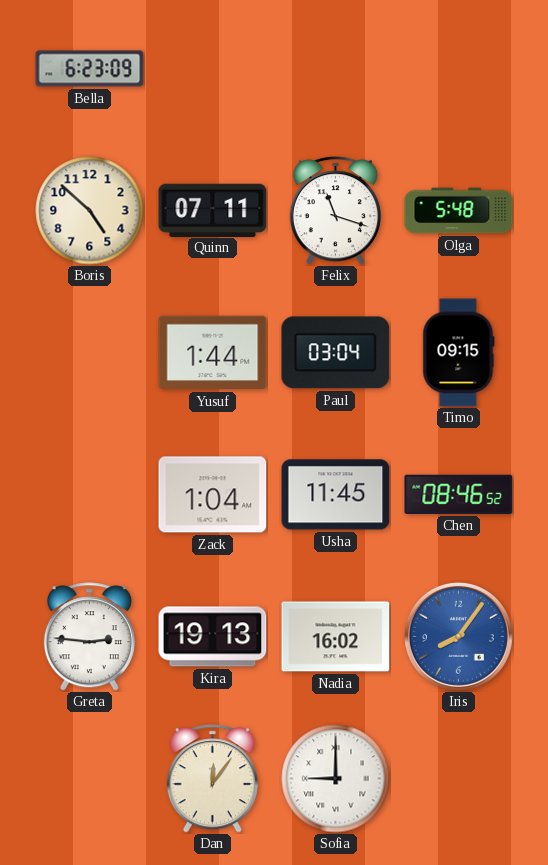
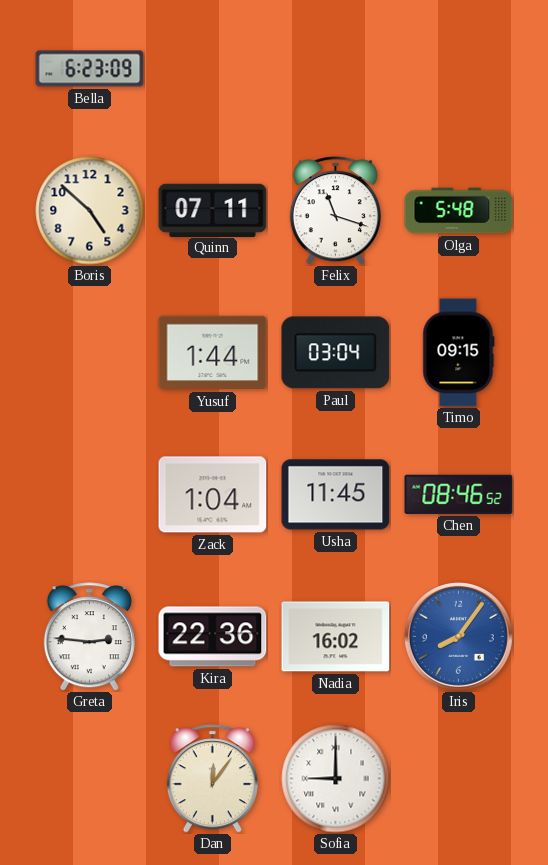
Kira: 19:13 -> 22:36
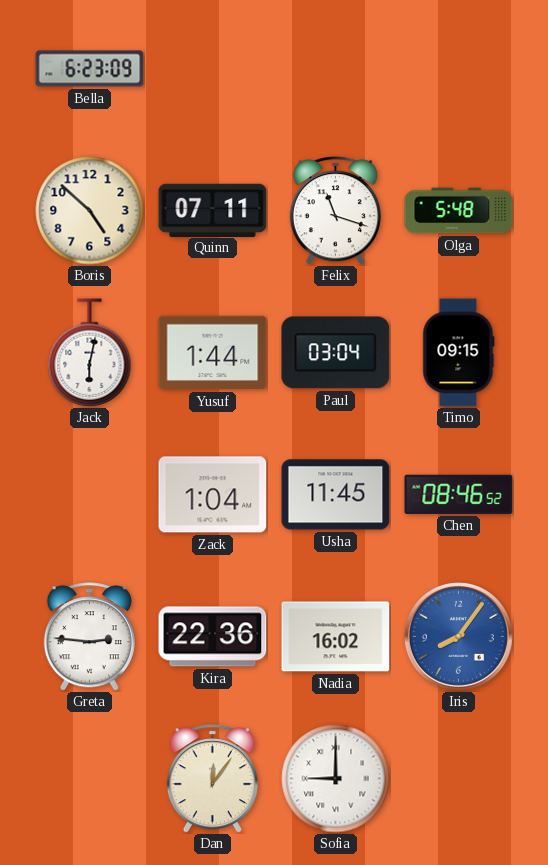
Jack: none -> 6:02
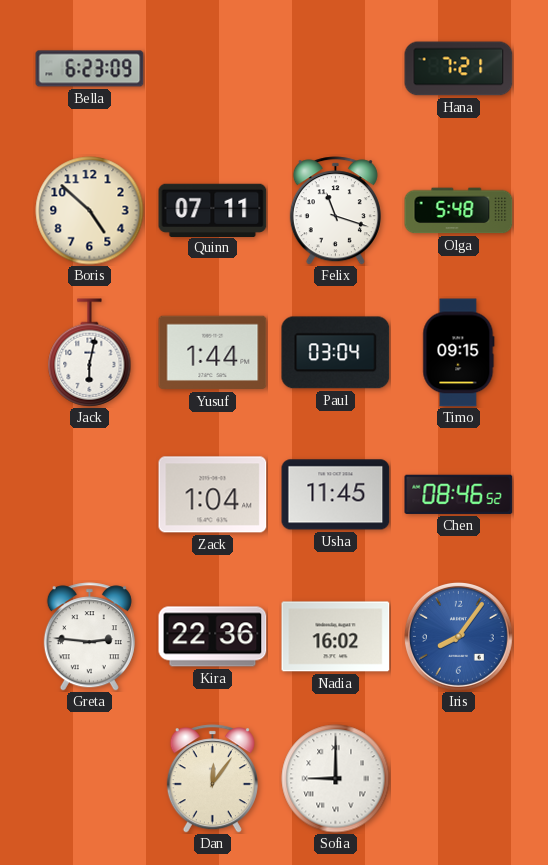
Hana: none -> 7:21
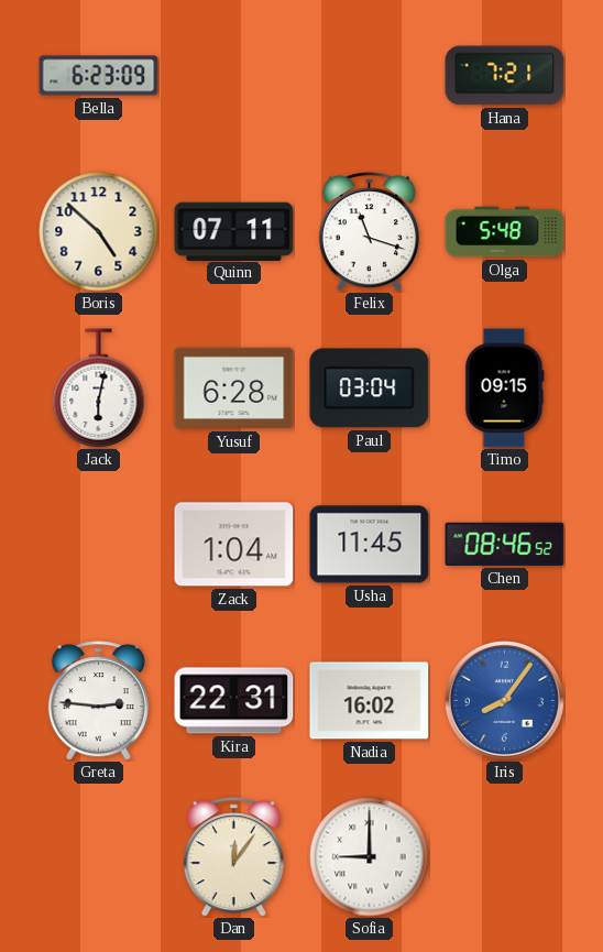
Yusuf: 1:44 -> 6:28
Kira: 22:36 -> 22:31
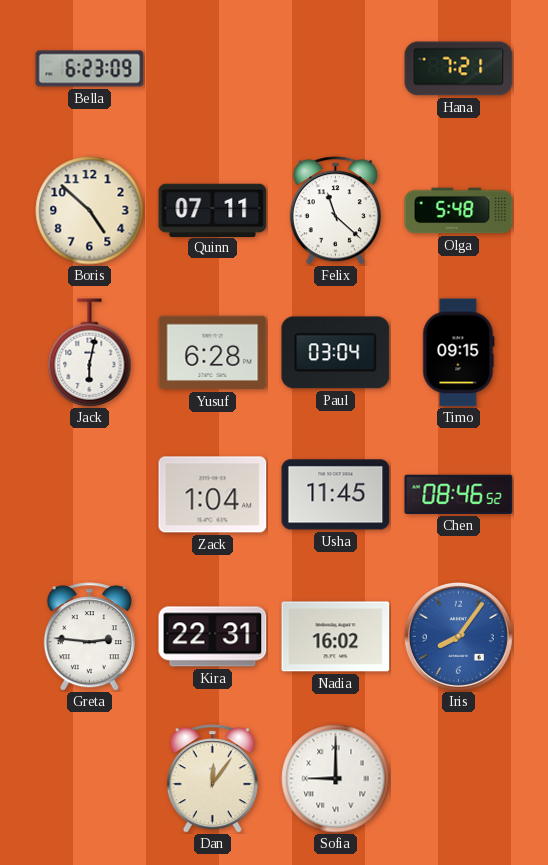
Felix: 11:18 -> 11:22
